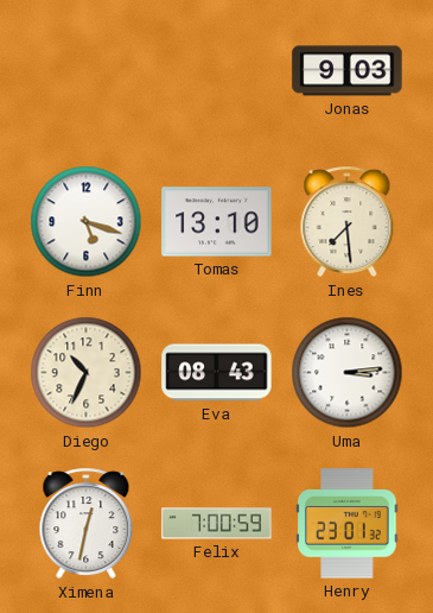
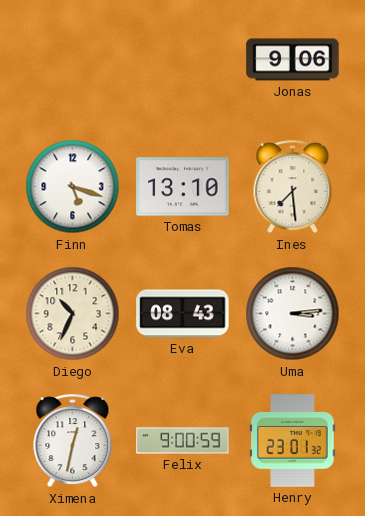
Jonas: 9:03 -> 9:06
Felix: 7:00 -> 9:00
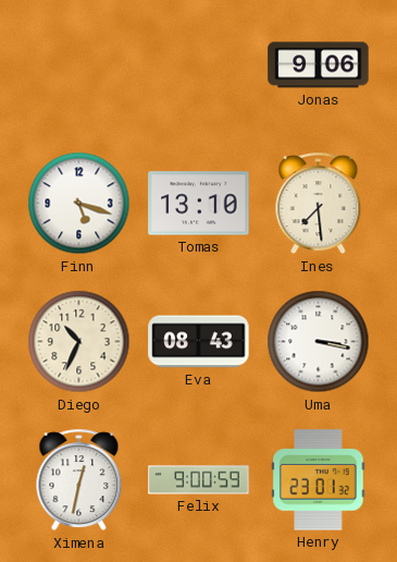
Uma: 3:14 -> 3:17
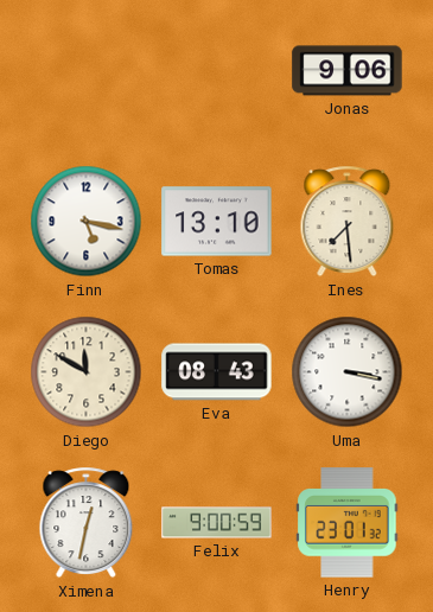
Finn: 5:18 -> 5:17
Diego: 10:34 -> 11:50
